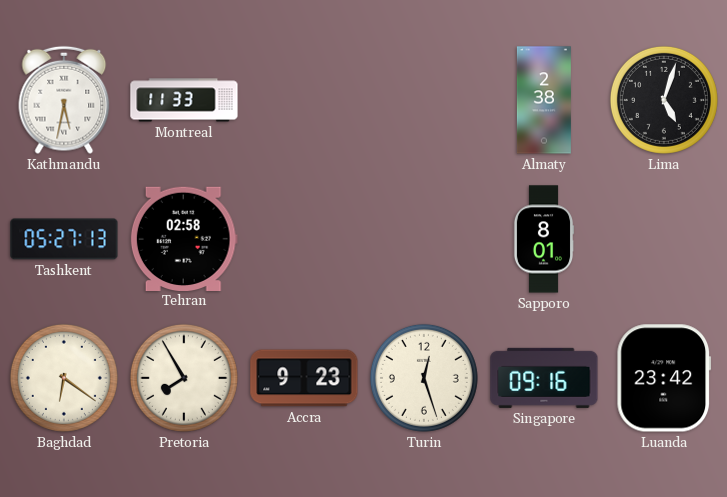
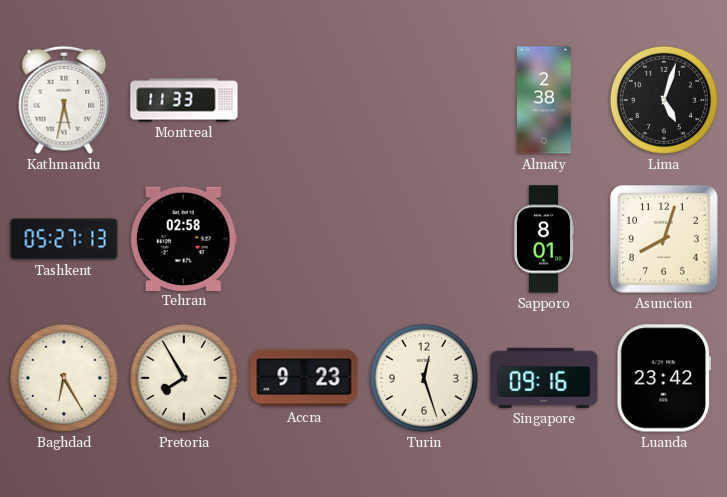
Asuncion: none -> 8:03
Baghdad: 6:21 -> 6:25
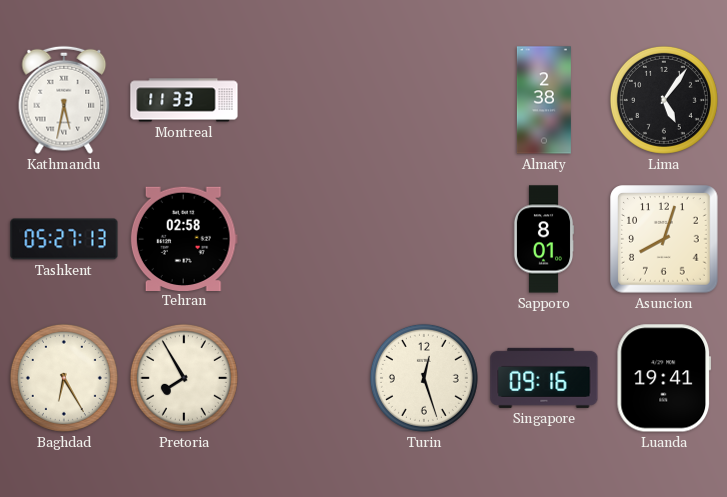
Lima: 5:03 -> 5:06
Accra: 9:23 -> none
Luanda: 23:42 -> 19:41
